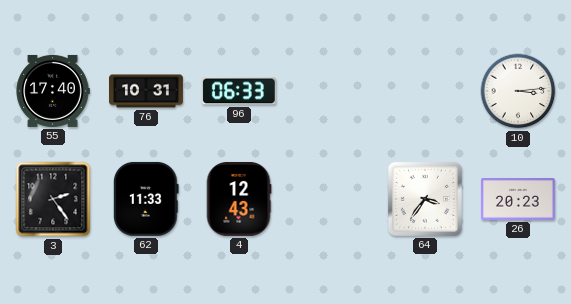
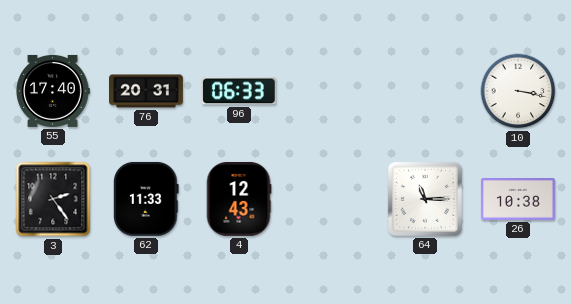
76: 10:31 -> 20:31
10: 3:14 -> 3:17
64: 3:36 -> 11:15
26: 20:23 -> 10:38
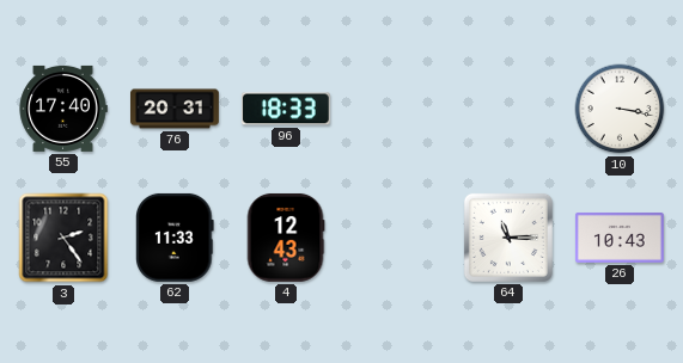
96: 06:33 -> 18:33
26: 10:38 -> 10:43
